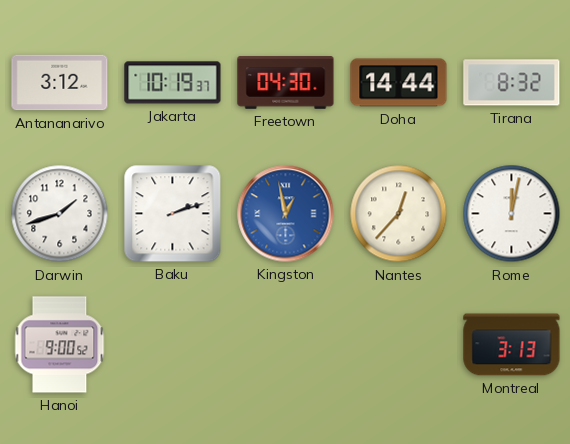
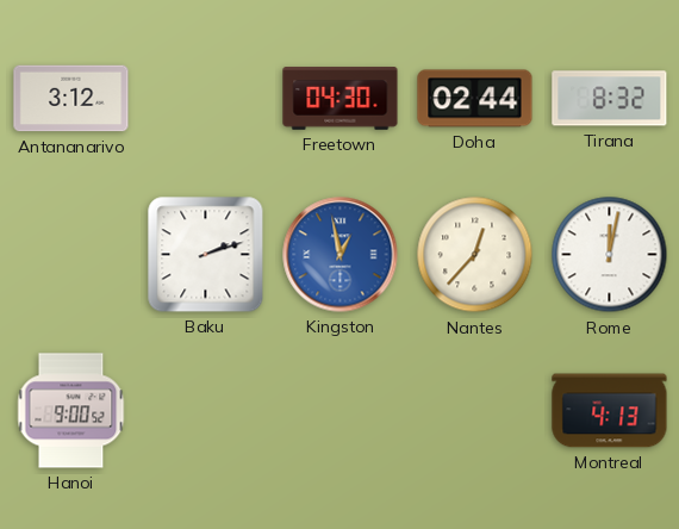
Jakarta: 10:19 -> none
Doha: 14:44 -> 02:44
Darwin: 1:42 -> none
Montreal: 3:13 -> 4:13
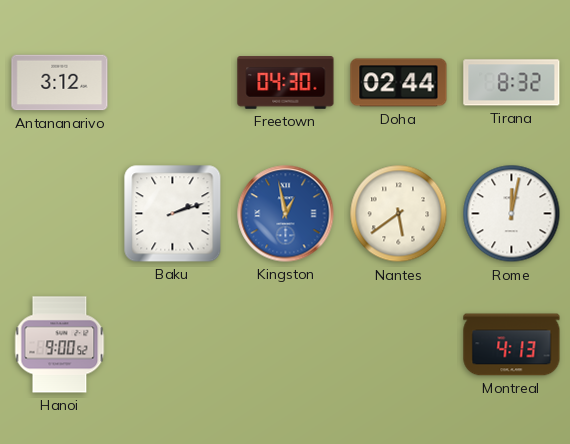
Nantes: 12:37 -> 5:39
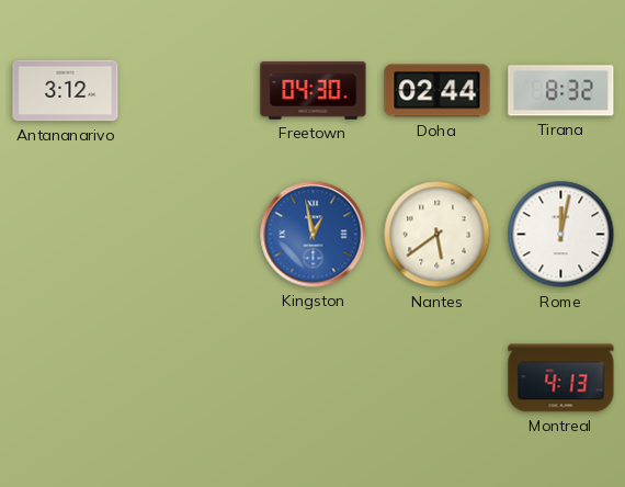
Baku: 2:12 -> none
Hanoi: 9:00 -> none
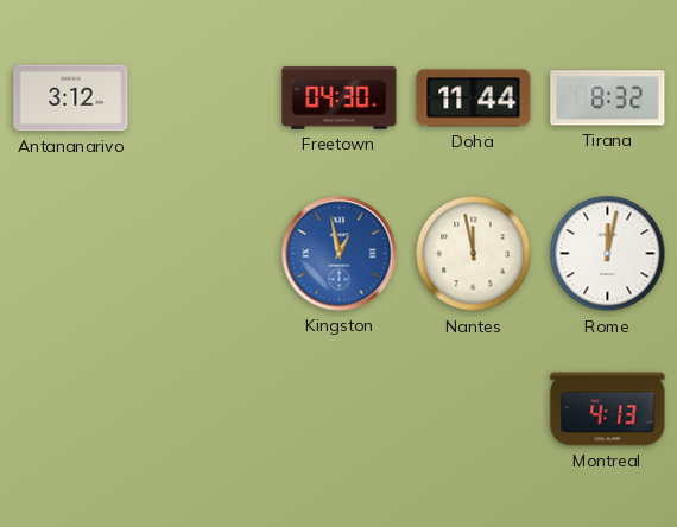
Doha: 02:44 -> 11:44
Nantes: 5:39 -> 11:58
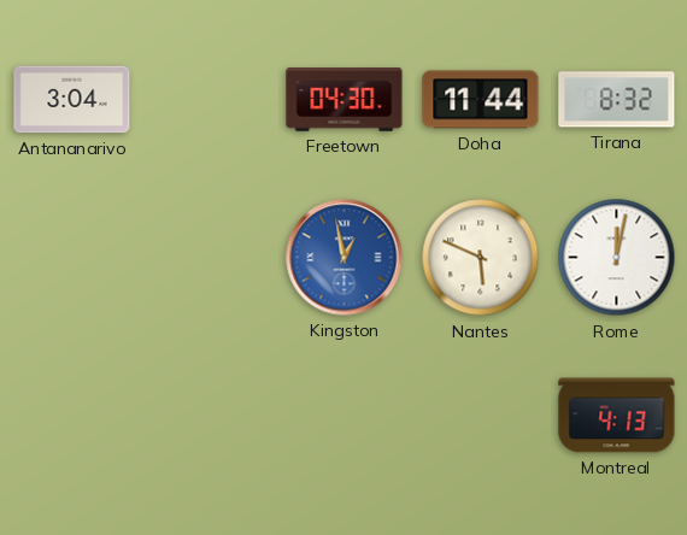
Antananarivo: 3:12 -> 3:04
Nantes: 11:58 -> 5:49
